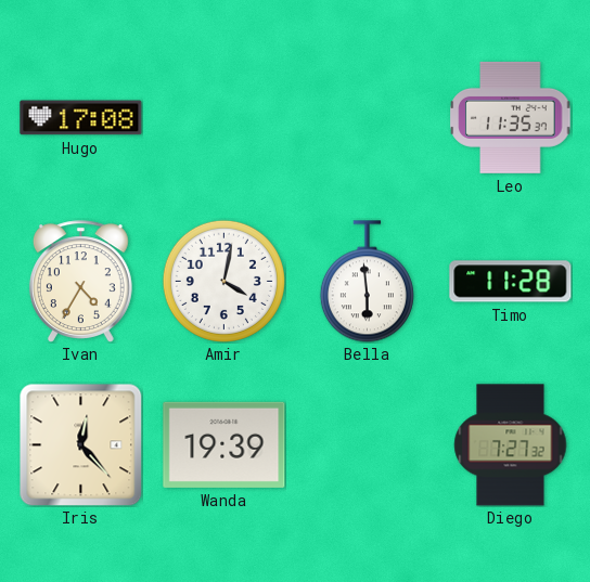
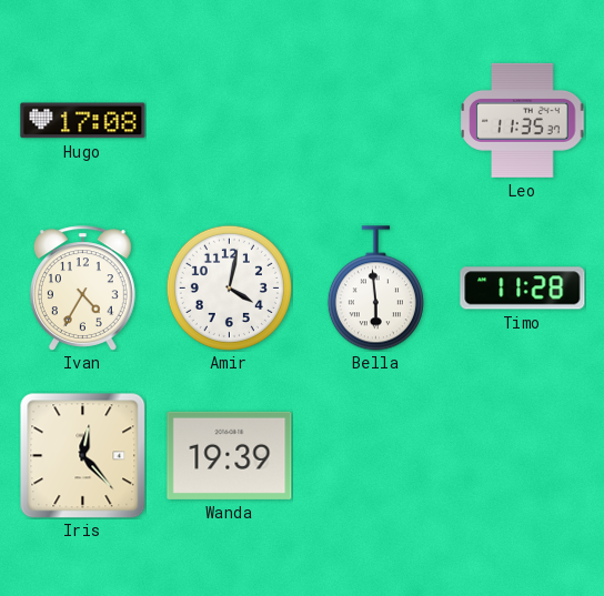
Diego: 7:27 -> none
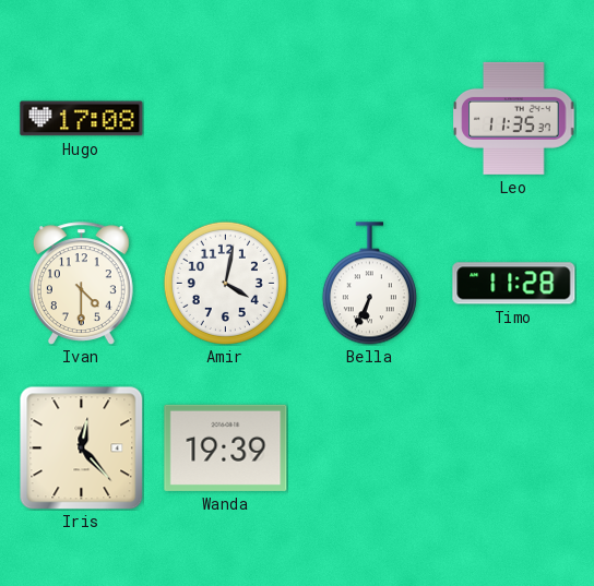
Ivan: 4:35 -> 4:30
Bella: 5:59 -> 6:34
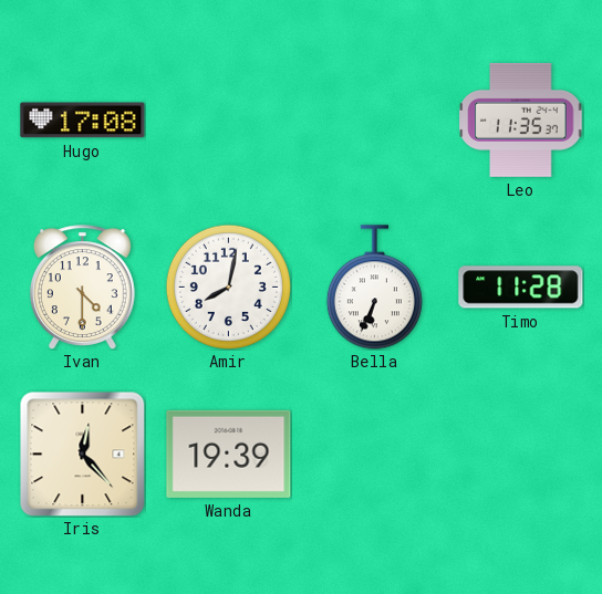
Amir: 4:02 -> 8:02
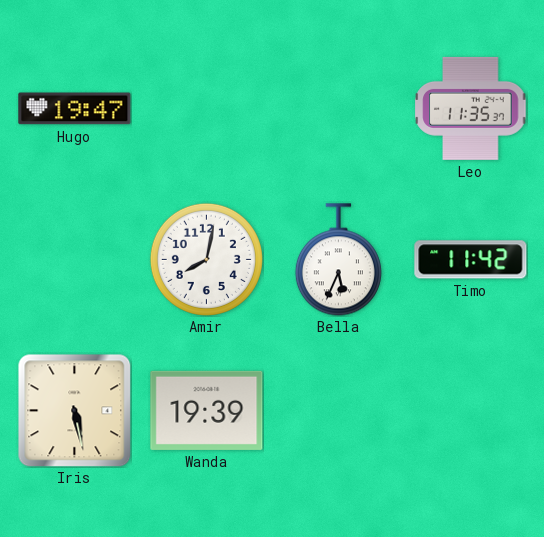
Hugo: 17:08 -> 19:47
Ivan: 4:30 -> none
Bella: 6:34 -> 5:34
Timo: 11:28 -> 11:42
Iris: 12:23 -> 5:28
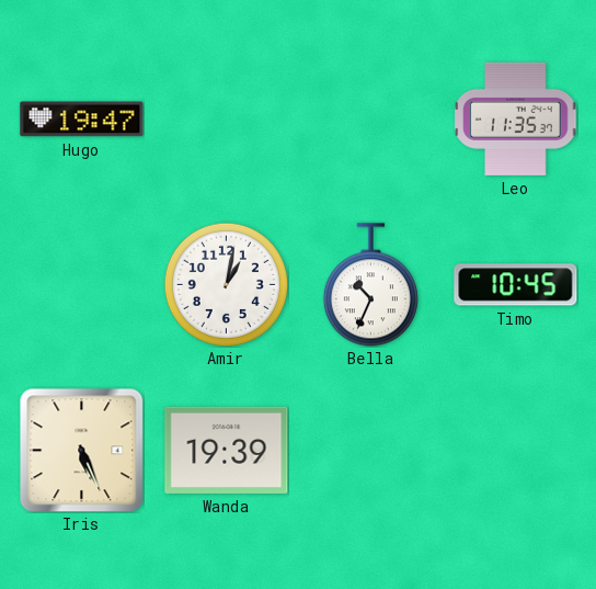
Amir: 8:02 -> 1:02
Bella: 5:34 -> 10:34
Timo: 11:42 -> 10:45
Iris: 5:28 -> 5:26
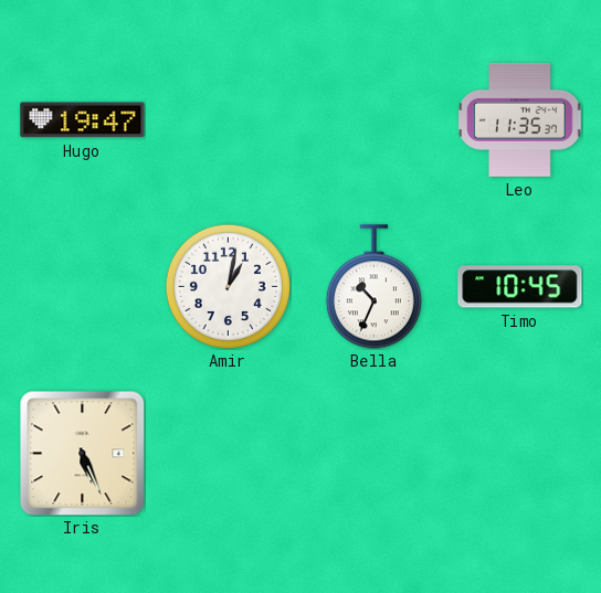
Wanda: 19:39 -> none
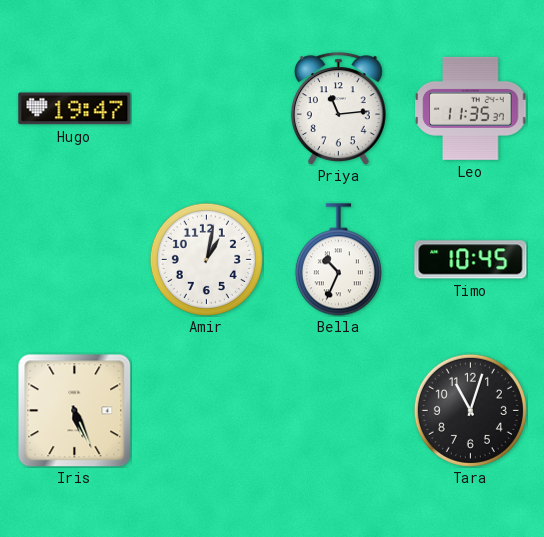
Priya: none -> 11:14
Tara: none -> 11:03
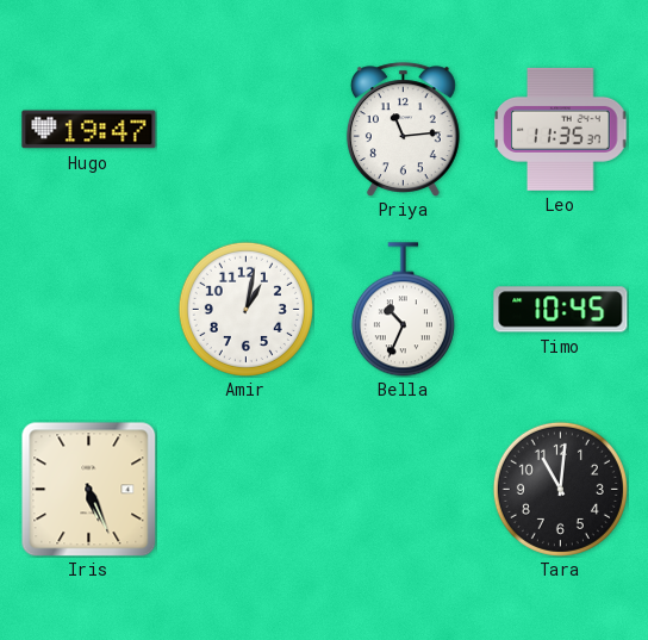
Tara: 11:03 -> 11:01
